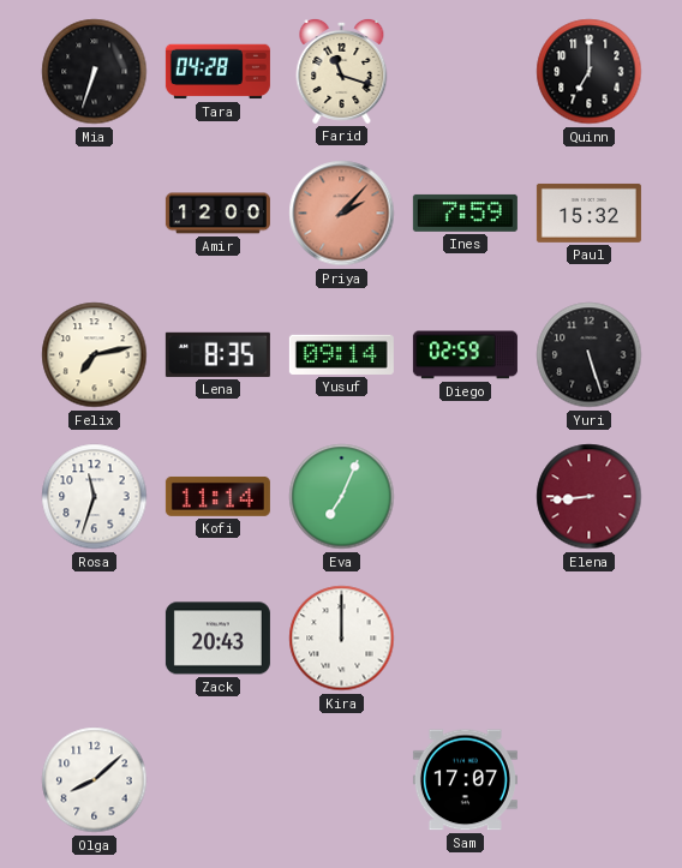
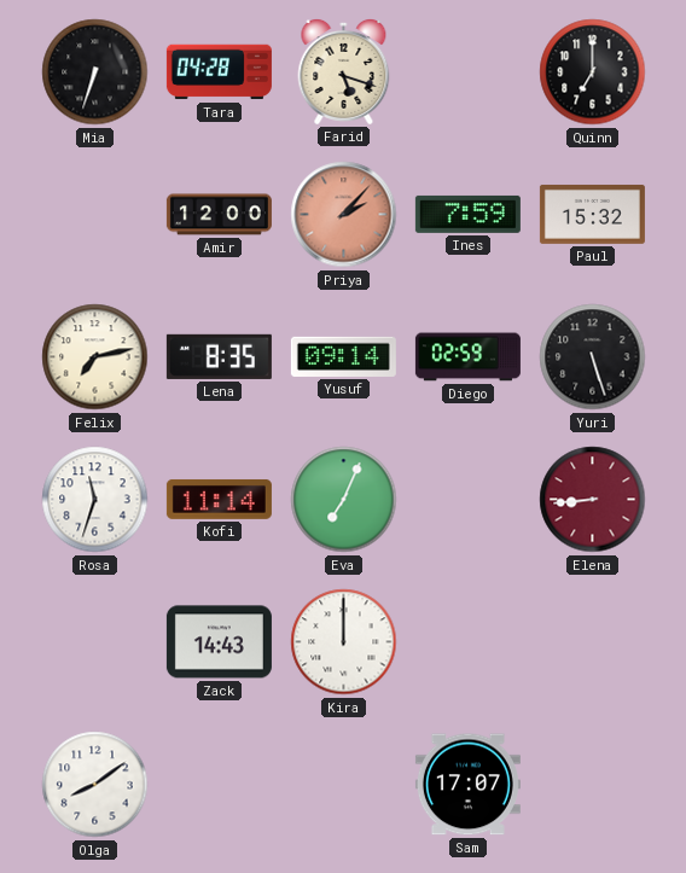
Farid: 11:18 -> 5:18
Zack: 20:43 -> 14:43
Olga: 8:08 -> 8:09
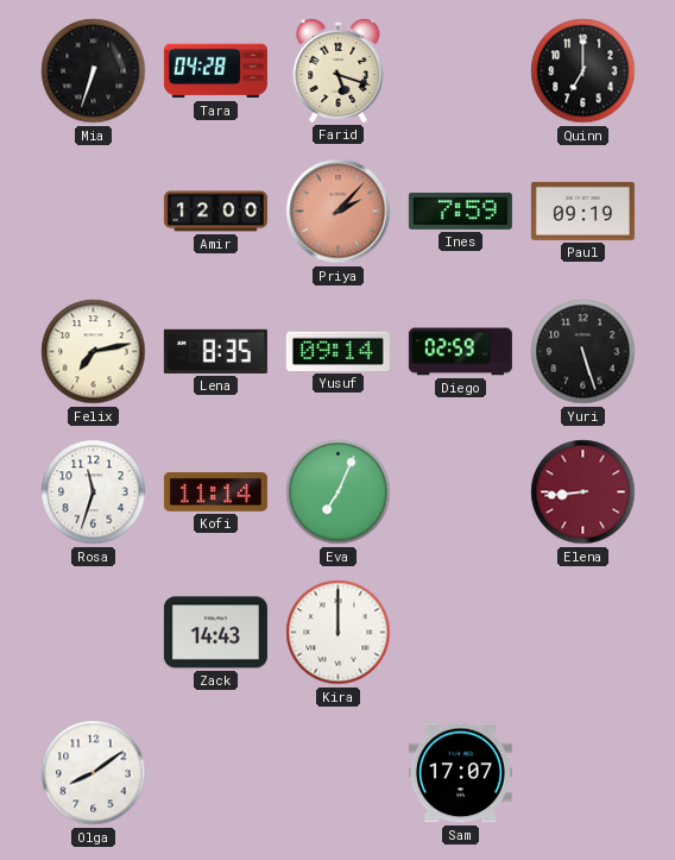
Paul: 15:32 -> 09:19
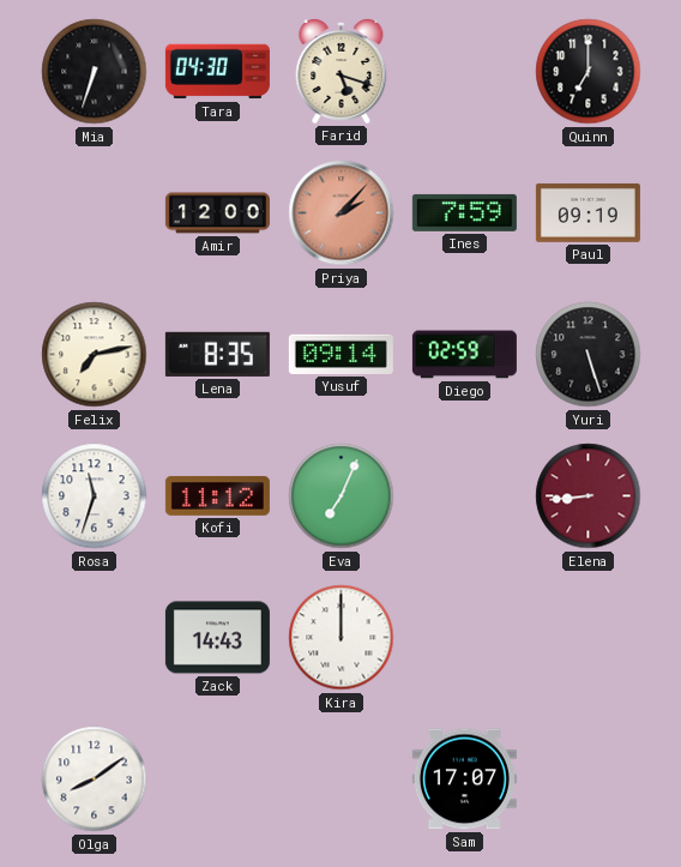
Tara: 04:28 -> 04:30
Kofi: 11:14 -> 11:12
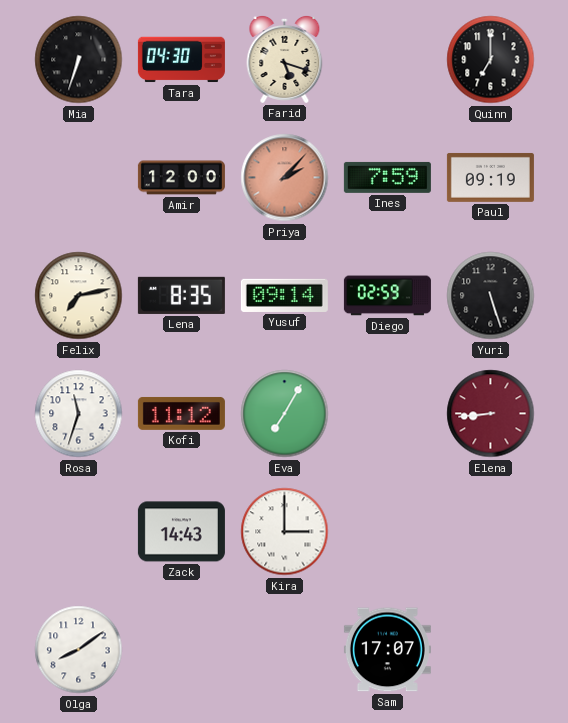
Eva: 7:04 -> 7:05
Kira: 12:00 -> 3:00
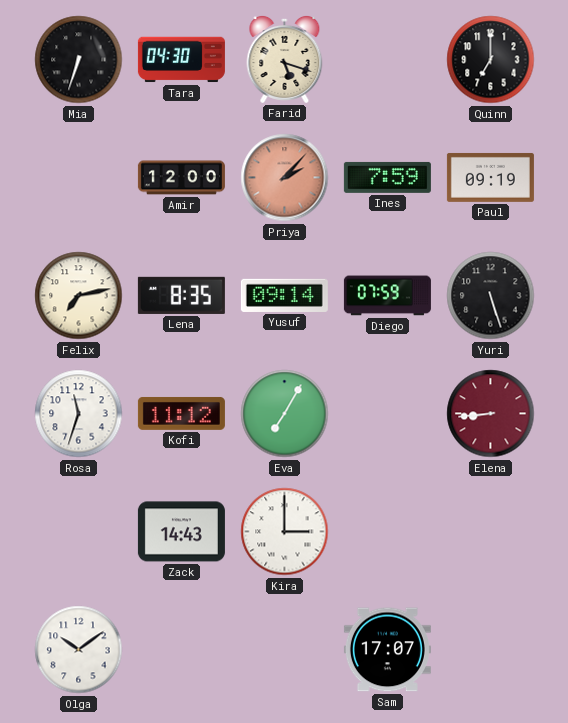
Diego: 02:59 -> 07:59
Olga: 8:09 -> 10:09
